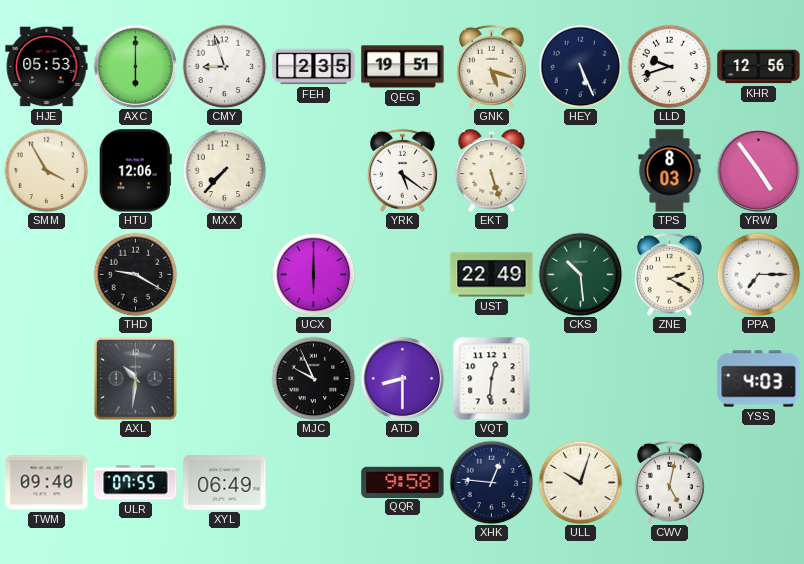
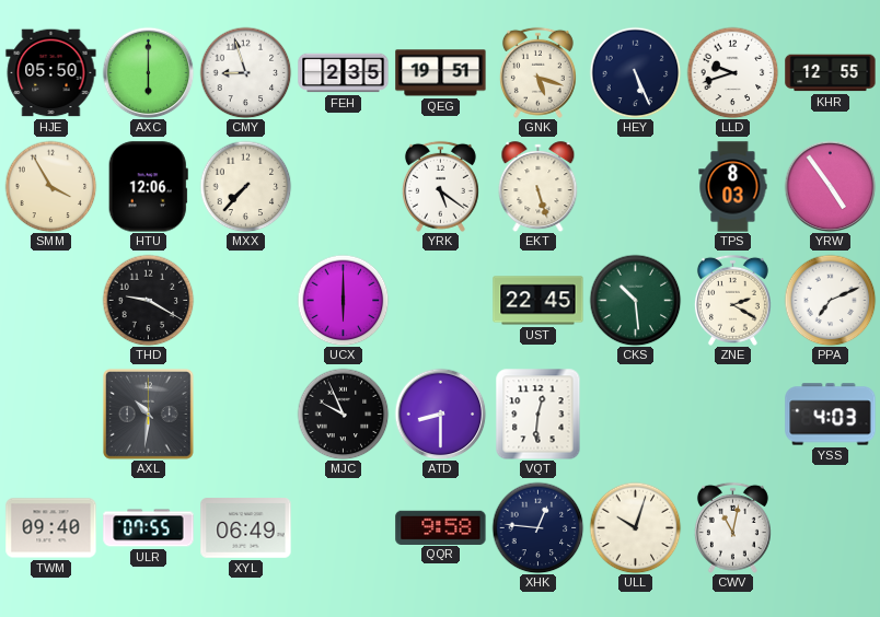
HJE: 05:53 -> 05:50
KHR: 12:56 -> 12:55
UST: 22:49 -> 22:45
PPA: 7:15 -> 7:11
CWV: 5:02 -> 11:02
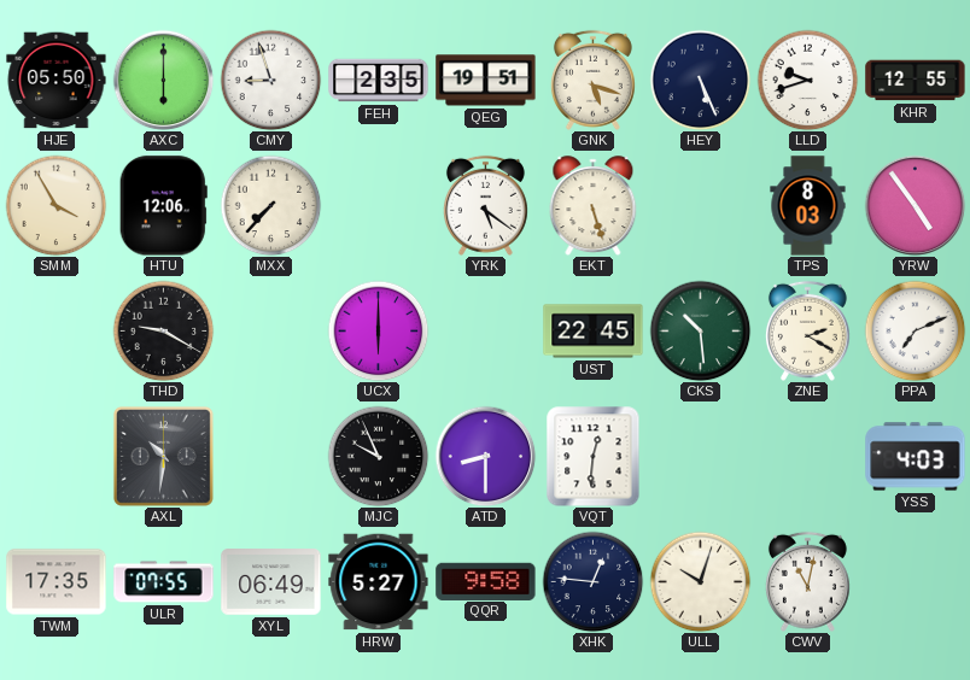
TWM: 09:40 -> 17:35
HRW: none -> 5:27
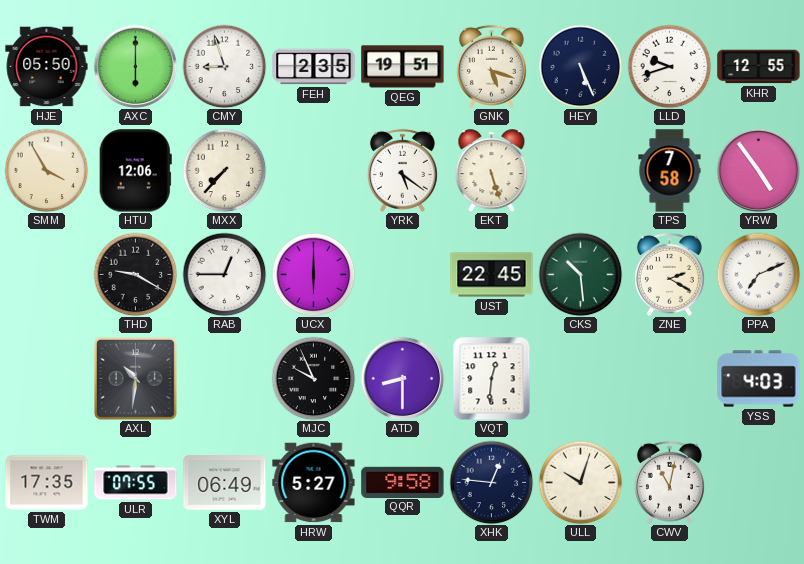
TPS: 8:03 -> 7:58
RAB: none -> 12:45
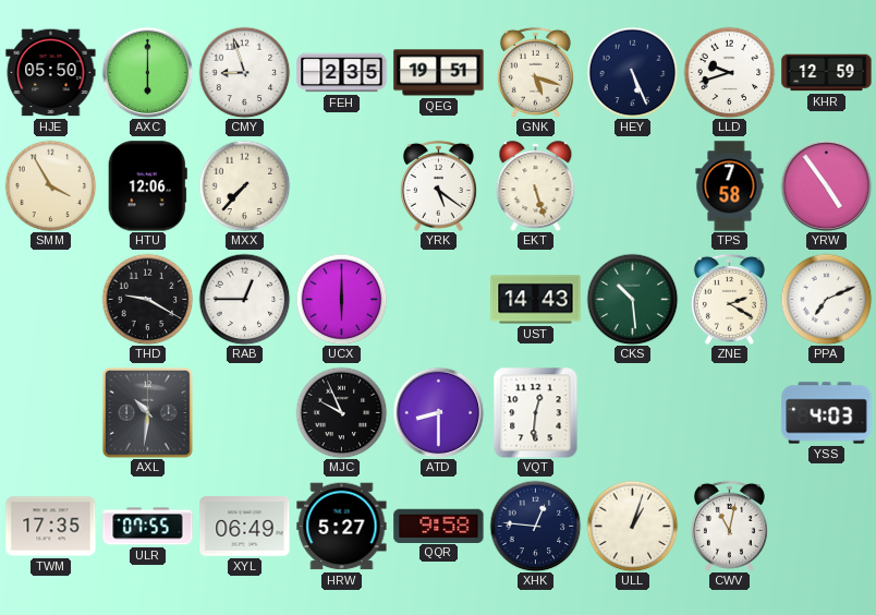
KHR: 12:55 -> 12:59
UST: 22:45 -> 14:43
ULL: 10:03 -> 1:03
